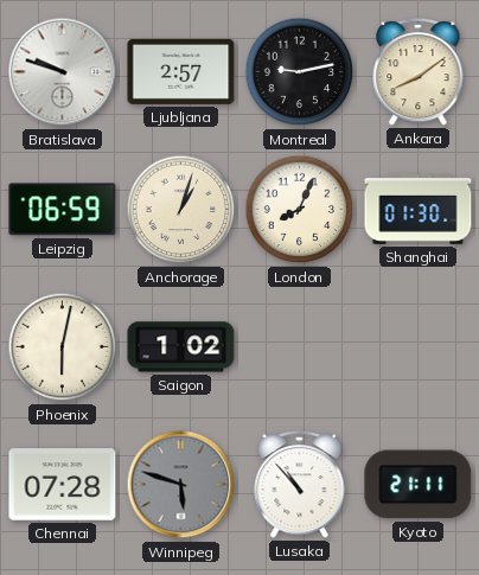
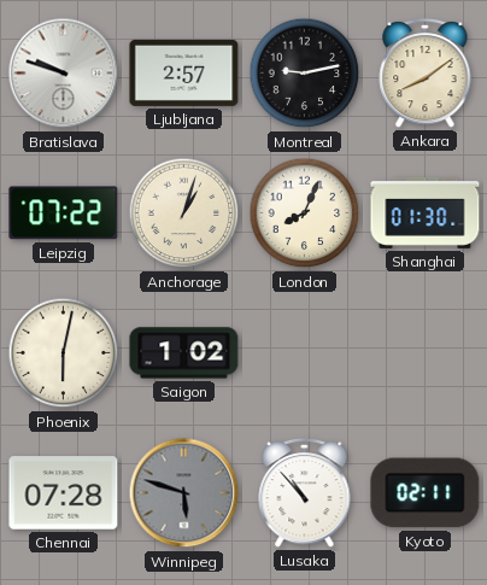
Leipzig: 06:59 -> 07:22
Kyoto: 21:11 -> 02:11
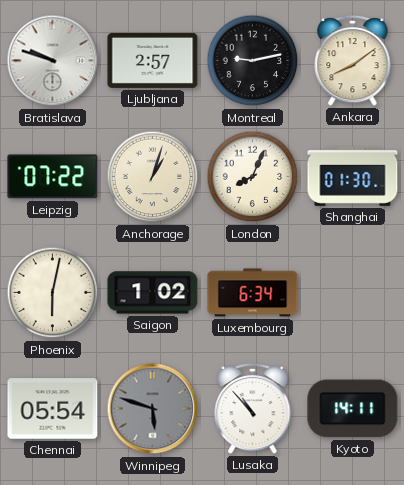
Luxembourg: none -> 6:34
Chennai: 07:28 -> 05:54
Kyoto: 02:11 -> 14:11
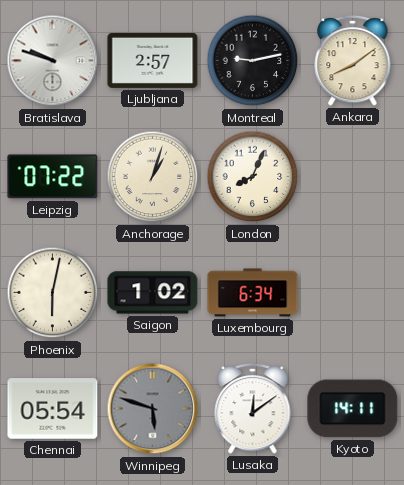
Shanghai: 01:30 -> none
Lusaka: 10:53 -> 12:09
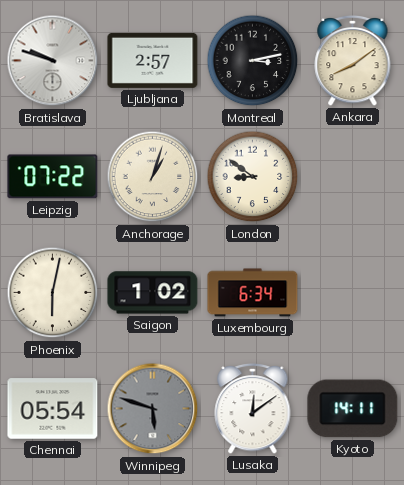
Montreal: 9:13 -> 3:13
London: 8:04 -> 8:51
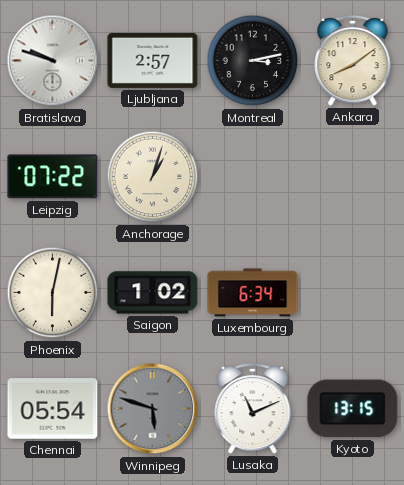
London: 8:51 -> none
Lusaka: 12:09 -> 11:11
Kyoto: 14:11 -> 13:15
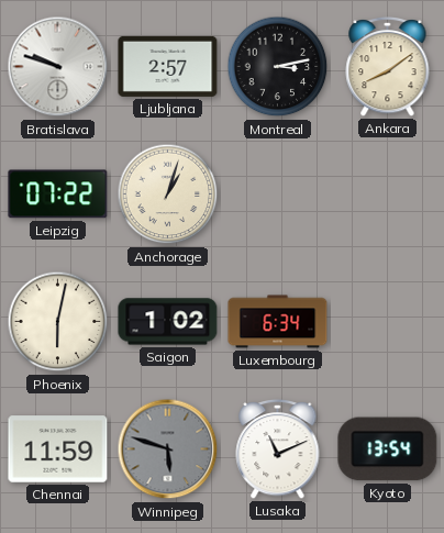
Chennai: 05:54 -> 11:59
Kyoto: 13:15 -> 13:54
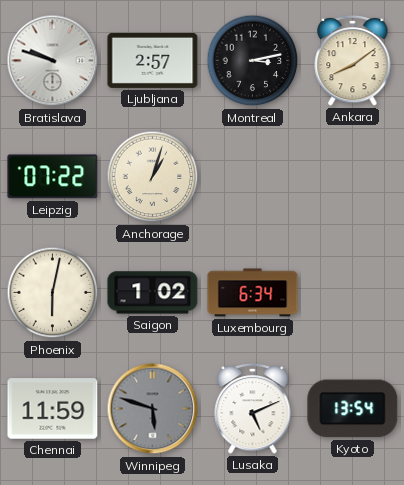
Lusaka: 11:11 -> 5:11
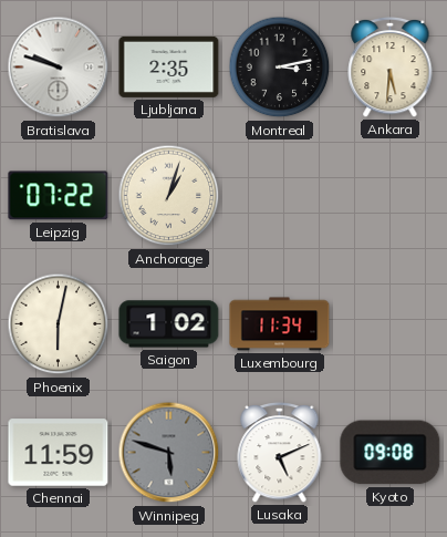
Ljubljana: 2:57 -> 2:35
Ankara: 8:09 -> 5:31
Luxembourg: 6:34 -> 11:34
Kyoto: 13:54 -> 09:08
